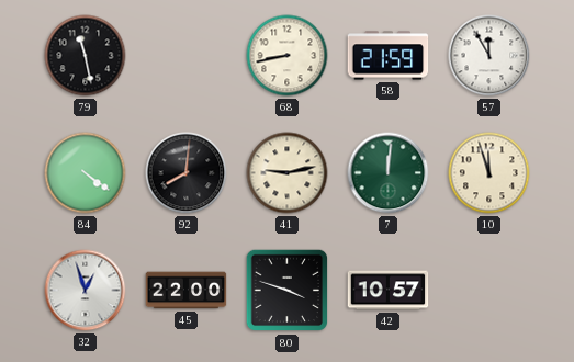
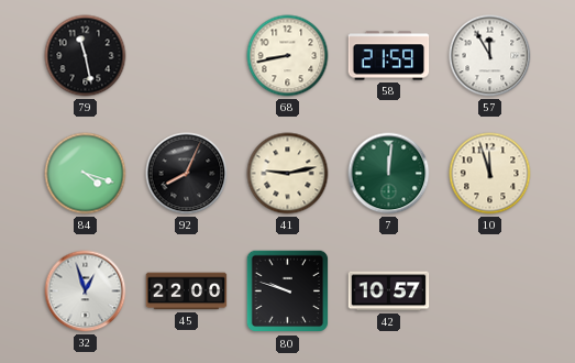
84: 4:21 -> 4:18
92: 8:01 -> 8:04
80: 3:48 -> 9:48
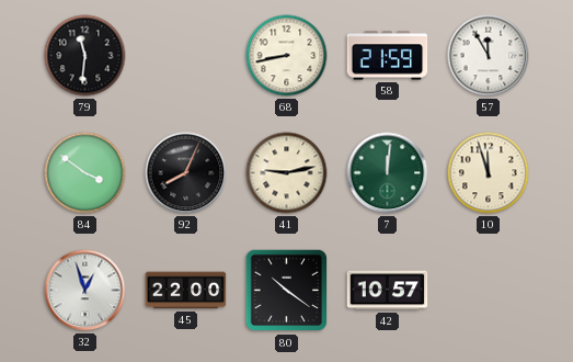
79: 11:28 -> 11:31
84: 4:18 -> 3:51
80: 9:48 -> 10:21
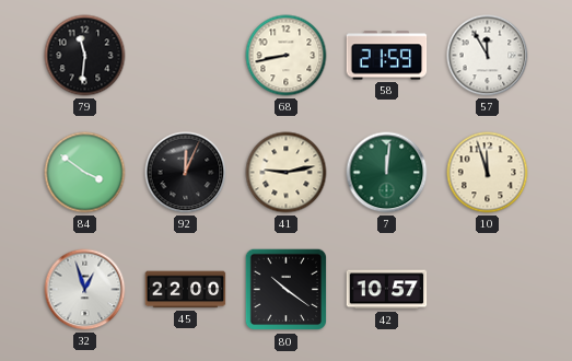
92: 8:04 -> 12:04
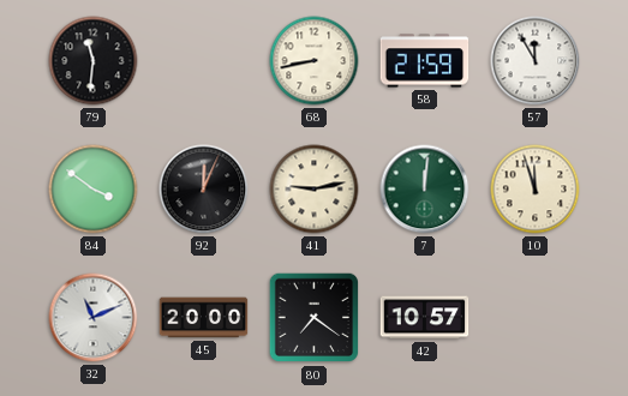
32: 12:57 -> 11:11
45: 22:00 -> 20:00
80: 10:21 -> 7:21
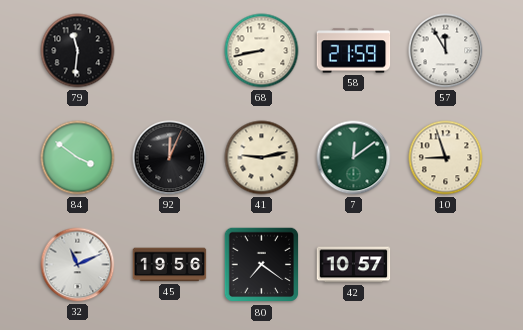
7: 12:01 -> 12:09
10: 11:57 -> 8:57
45: 20:00 -> 19:56
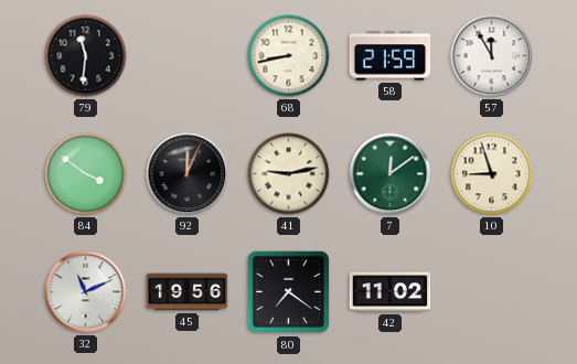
42: 10:57 -> 11:02
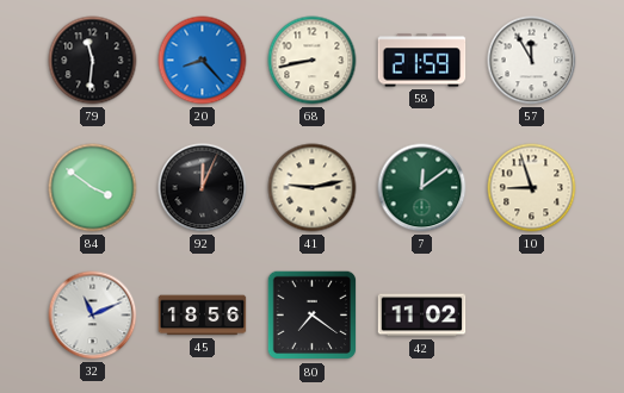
20: none -> 8:23
45: 19:56 -> 18:56
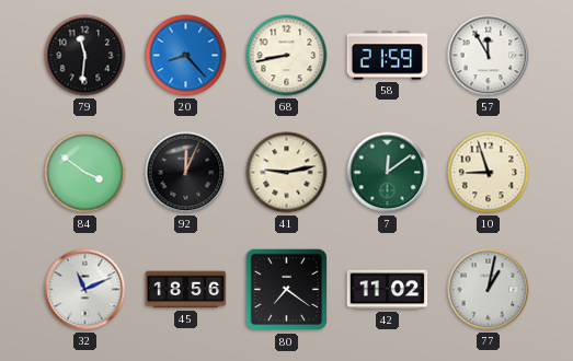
77: none -> 1:02
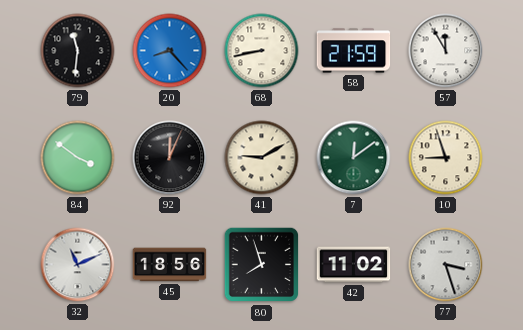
41: 9:13 -> 9:10
80: 7:21 -> 7:57
77: 1:02 -> 3:27
